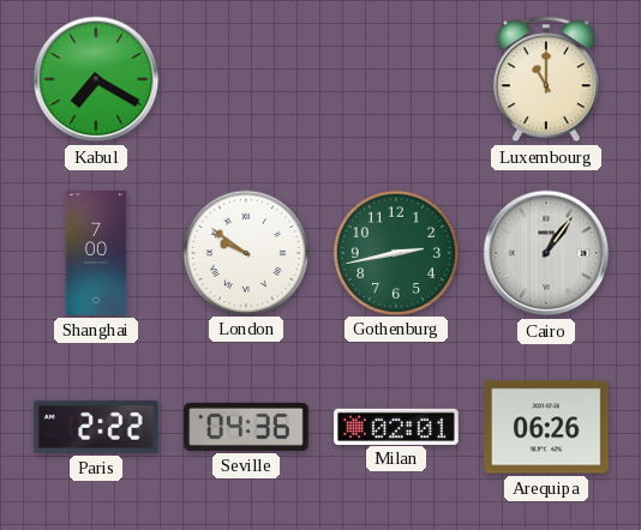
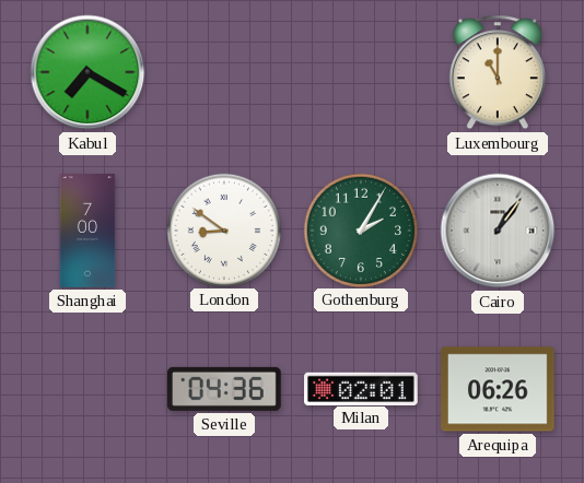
London: 9:51 -> 8:51
Gothenburg: 2:43 -> 2:05
Paris: 2:22 -> none
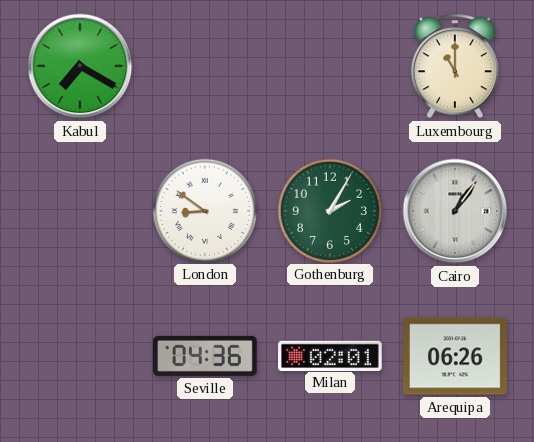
Shanghai: 7:00 -> none
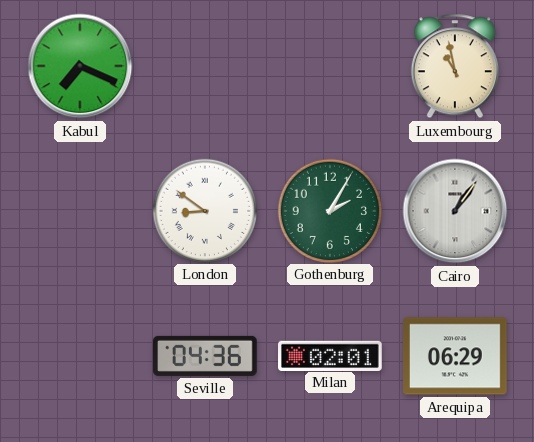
Kabul: 7:20 -> 7:19
Luxembourg: 11:00 -> 10:58
Arequipa: 06:26 -> 06:29
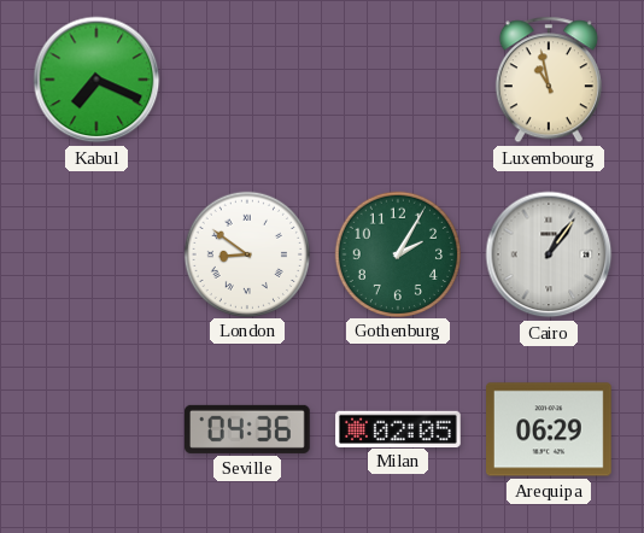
Milan: 02:01 -> 02:05
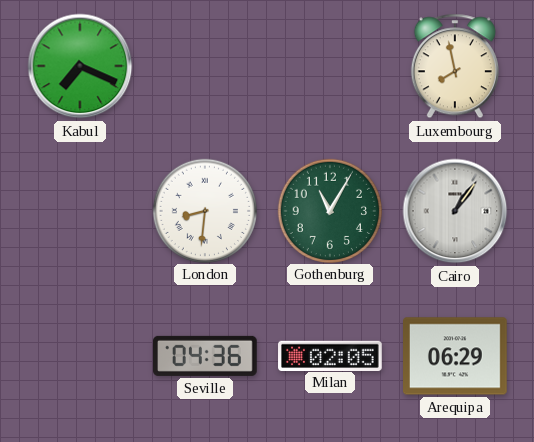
Luxembourg: 10:58 -> 7:58
London: 8:51 -> 8:31
Gothenburg: 2:05 -> 11:05
